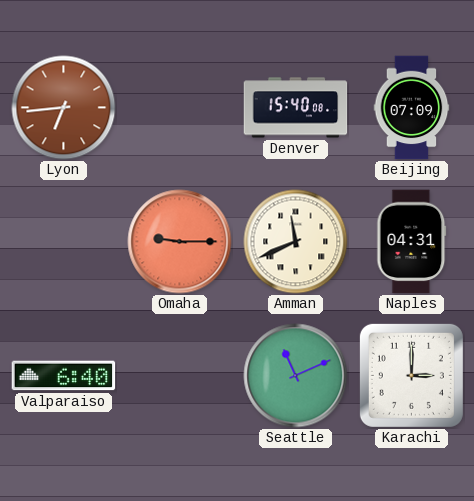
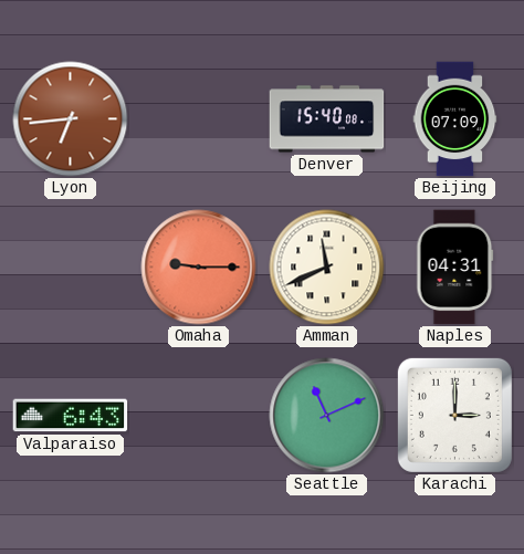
Valparaiso: 6:40 -> 6:43
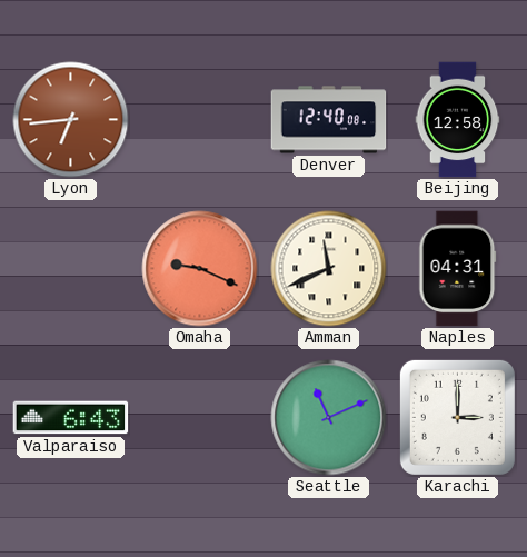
Denver: 15:40 -> 12:40
Beijing: 07:09 -> 12:58
Omaha: 9:15 -> 9:19
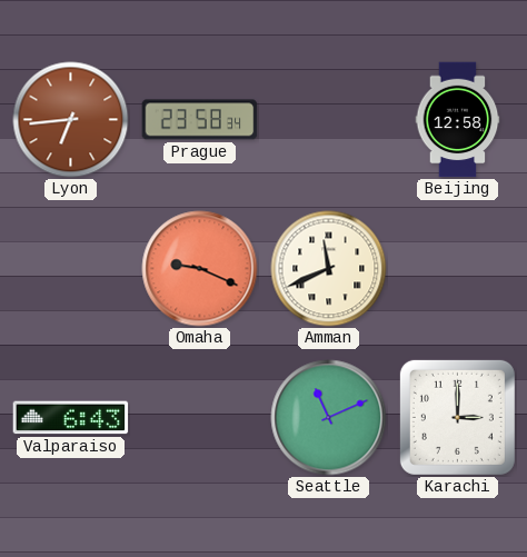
Prague: none -> 23:58
Denver: 12:40 -> none
Naples: 04:31 -> none
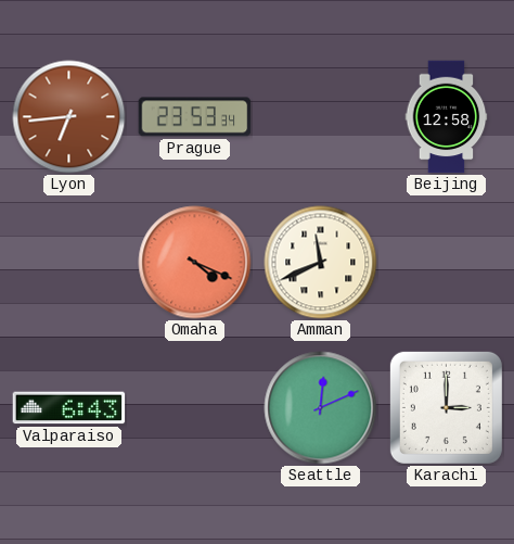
Prague: 23:58 -> 23:53
Omaha: 9:19 -> 4:19
Seattle: 11:11 -> 12:11
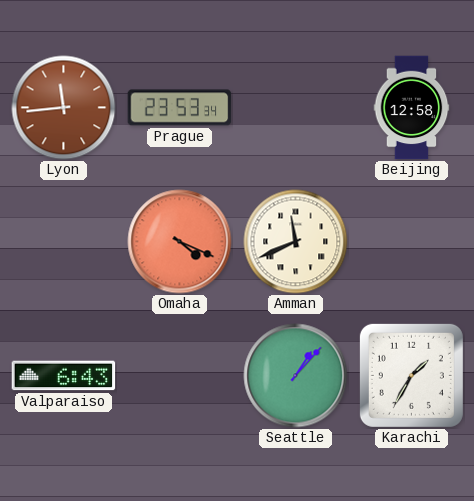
Lyon: 6:44 -> 11:44
Seattle: 12:11 -> 1:07
Karachi: 3:00 -> 1:35
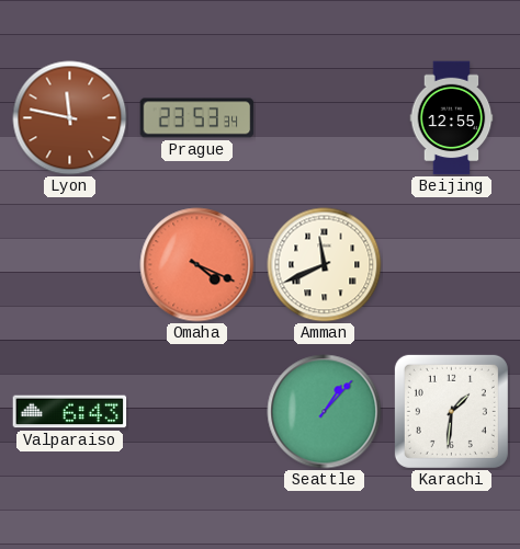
Lyon: 11:44 -> 11:47
Beijing: 12:58 -> 12:55
Karachi: 1:35 -> 1:31
